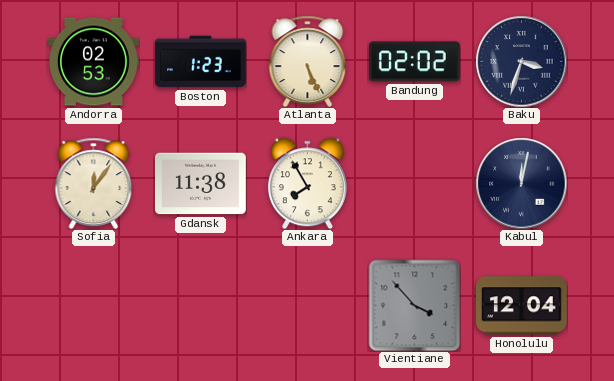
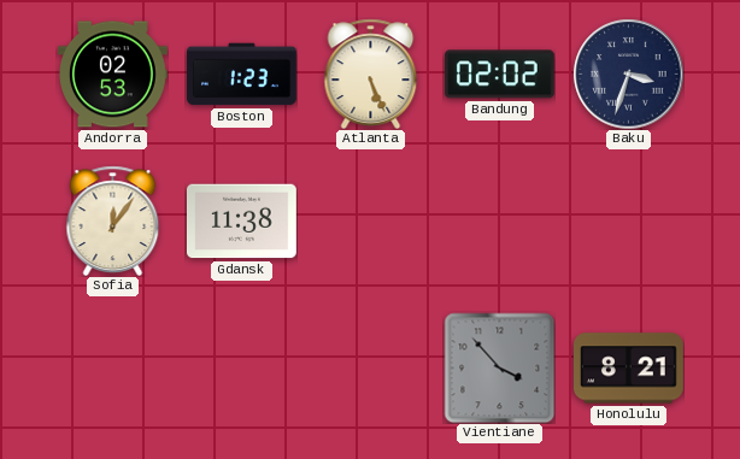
Ankara: 7:55 -> none
Kabul: 12:02 -> none
Honolulu: 12:04 -> 8:21
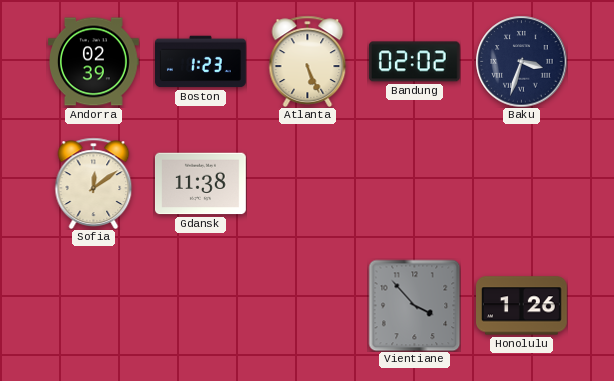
Andorra: 02:53 -> 02:39
Sofia: 12:06 -> 12:09
Honolulu: 8:21 -> 1:26
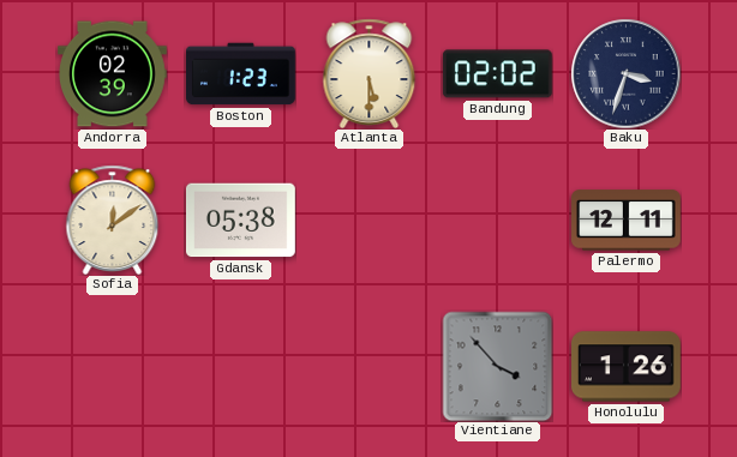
Atlanta: 5:26 -> 5:30
Gdansk: 11:38 -> 05:38
Palermo: none -> 12:11
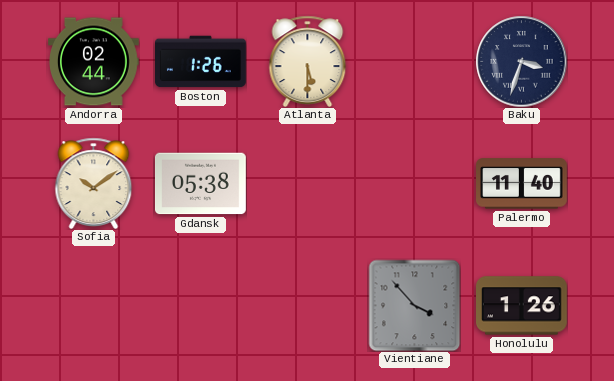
Andorra: 02:39 -> 02:44
Boston: 1:23 -> 1:26
Bandung: 02:02 -> none
Sofia: 12:09 -> 10:09
Palermo: 12:11 -> 11:40
